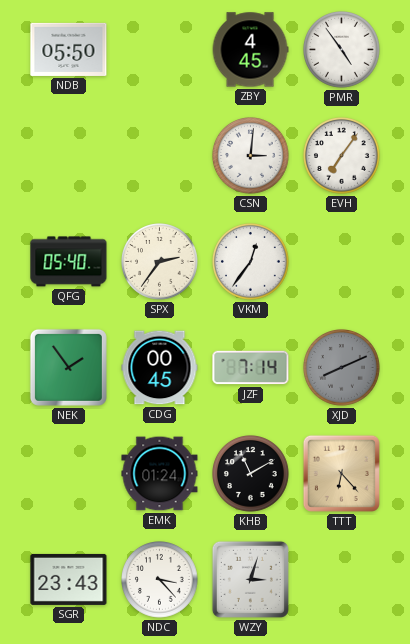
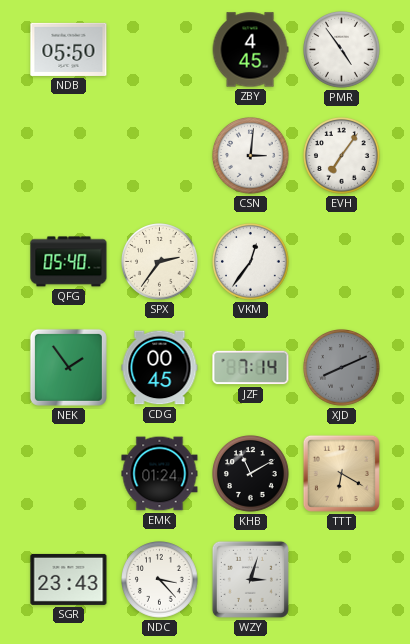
TTT: 6:23 -> 6:20
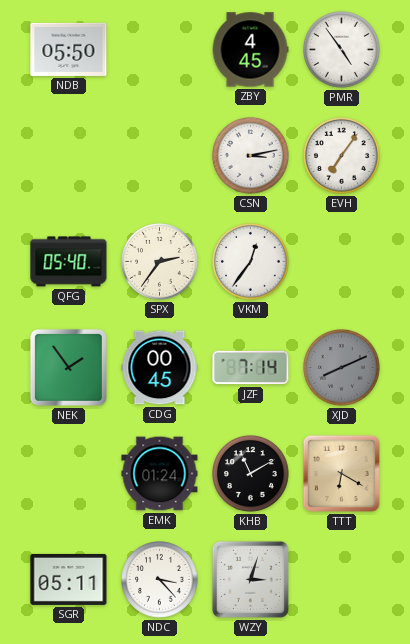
CSN: 3:01 -> 3:13
SGR: 23:43 -> 05:11
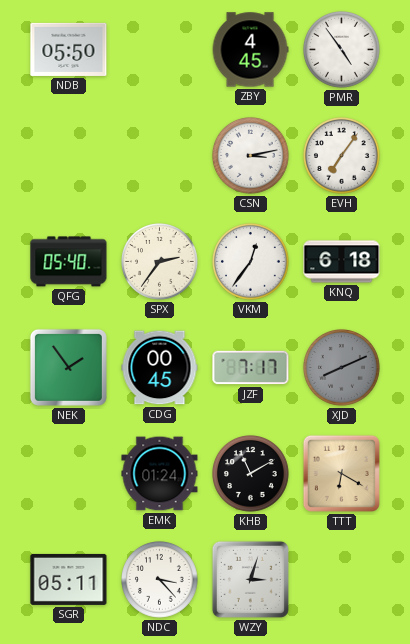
KNQ: none -> 6:18
JZF: 7:14 -> 7:17
